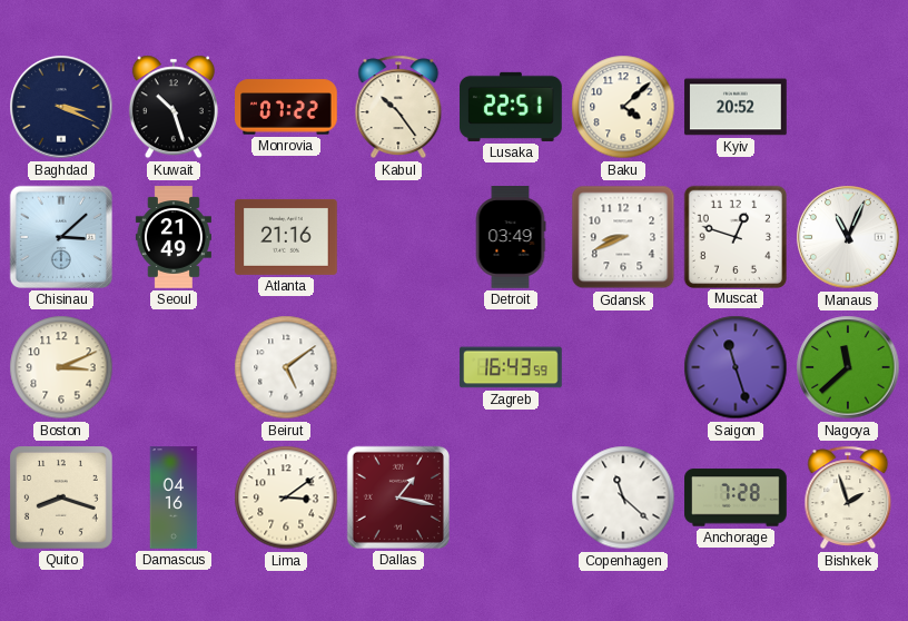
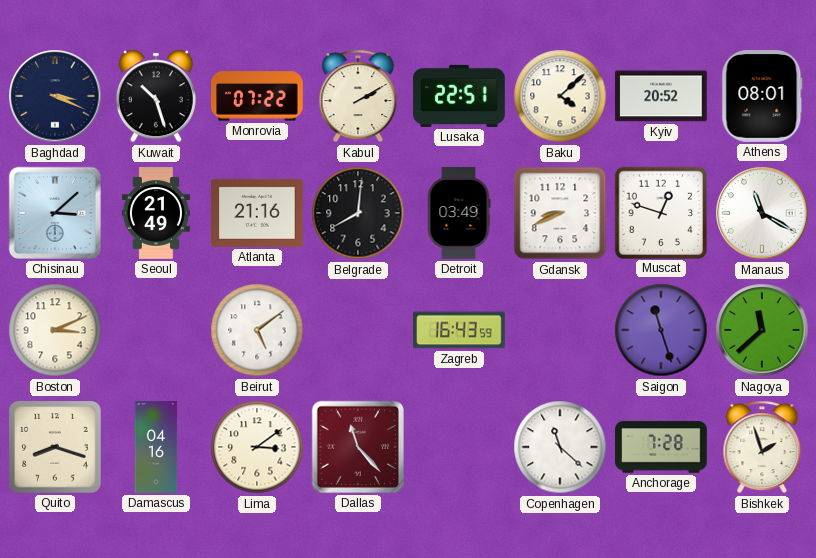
Kabul: 10:24 -> 2:10
Athens: none -> 08:01
Belgrade: none -> 8:01
Manaus: 11:04 -> 11:20
Dallas: 1:17 -> 11:23
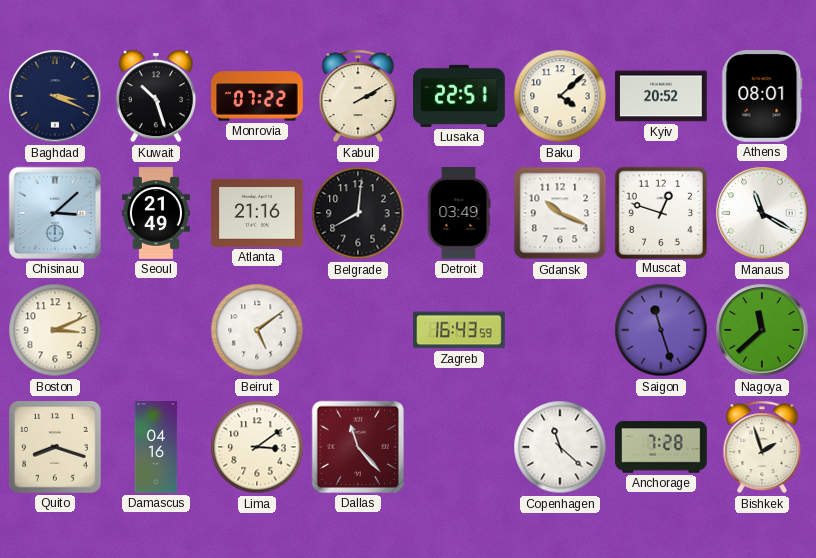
Gdansk: 8:41 -> 10:19
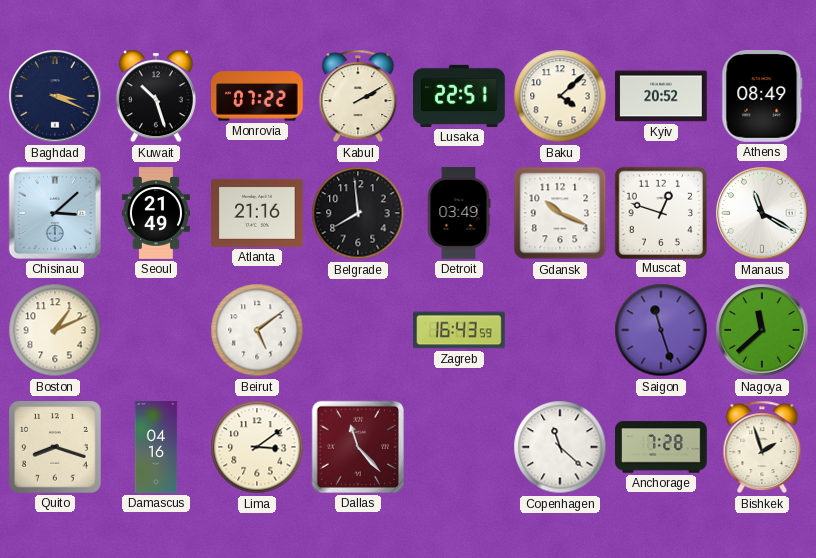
Athens: 08:01 -> 08:49
Belgrade: 8:01 -> 7:59
Boston: 3:11 -> 1:11
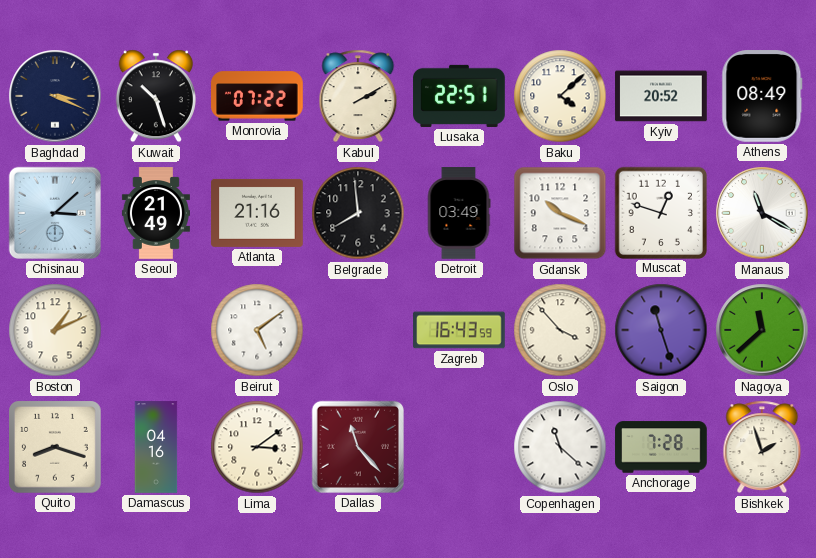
Oslo: none -> 3:53
